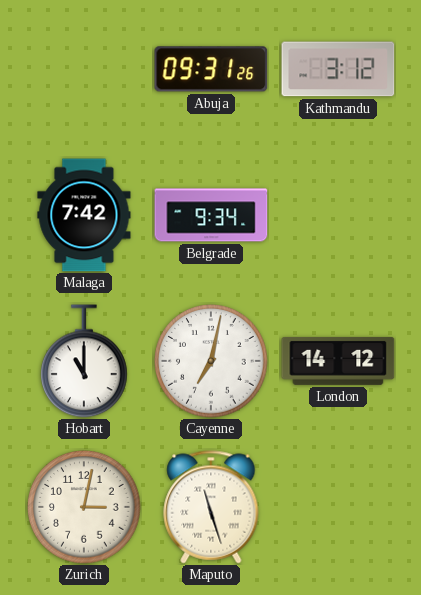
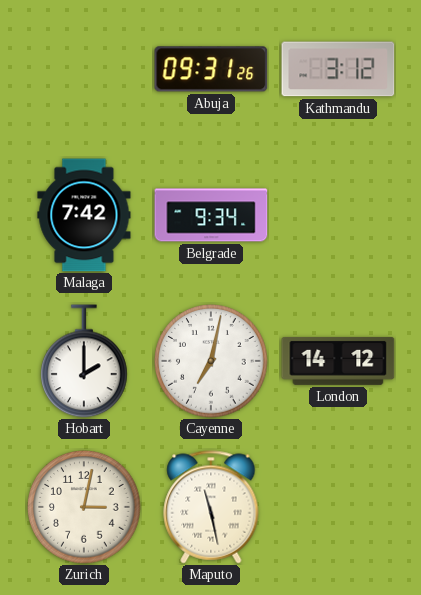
Hobart: 11:00 -> 2:00
Maputo: 11:27 -> 11:28
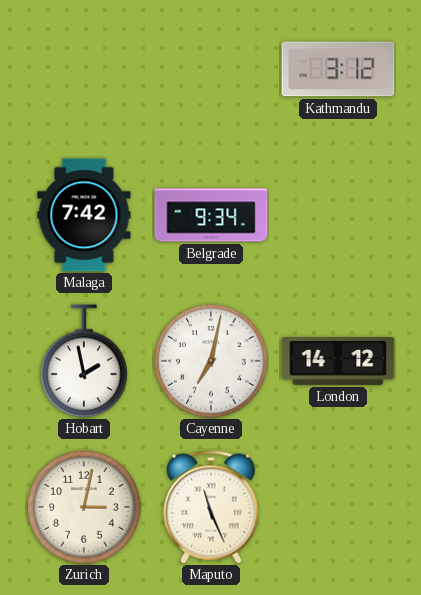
Abuja: 09:31 -> none
Hobart: 2:00 -> 1:58
Maputo: 11:28 -> 11:26
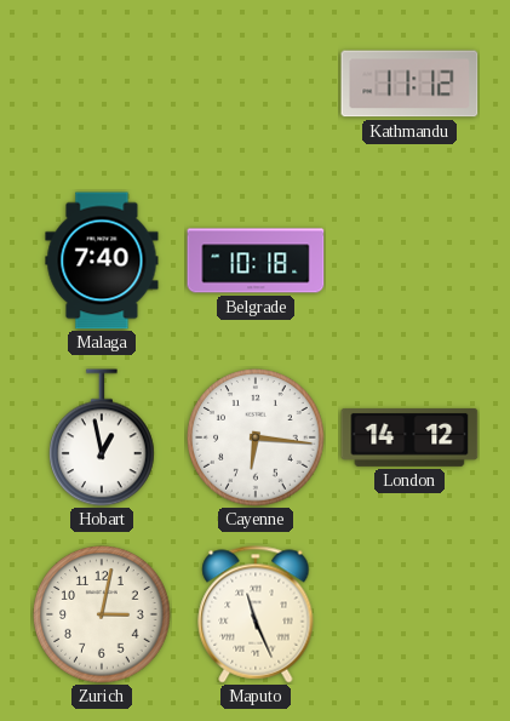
Kathmandu: 3:12 -> 11:12
Malaga: 7:42 -> 7:40
Belgrade: 9:34 -> 10:18
Hobart: 1:58 -> 12:58
Cayenne: 7:02 -> 6:16
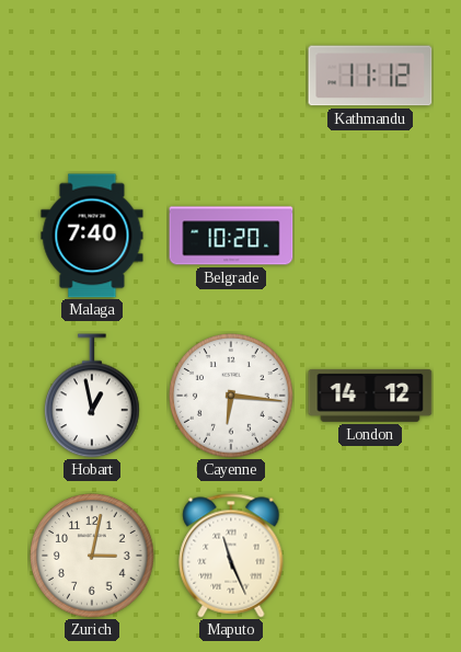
Belgrade: 10:18 -> 10:20
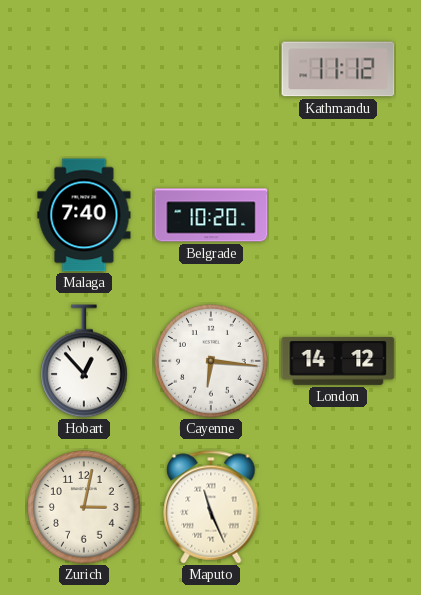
Hobart: 12:58 -> 12:53
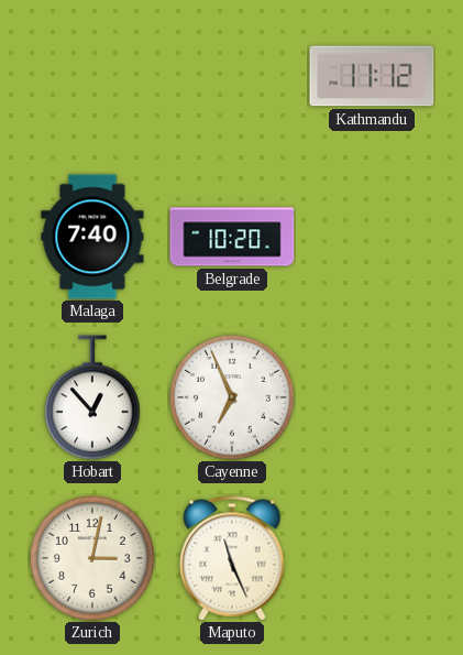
Cayenne: 6:16 -> 6:56
London: 14:12 -> none
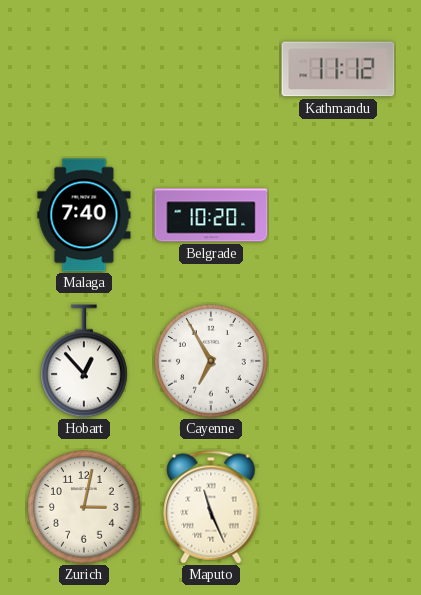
Cayenne: 6:56 -> 6:55
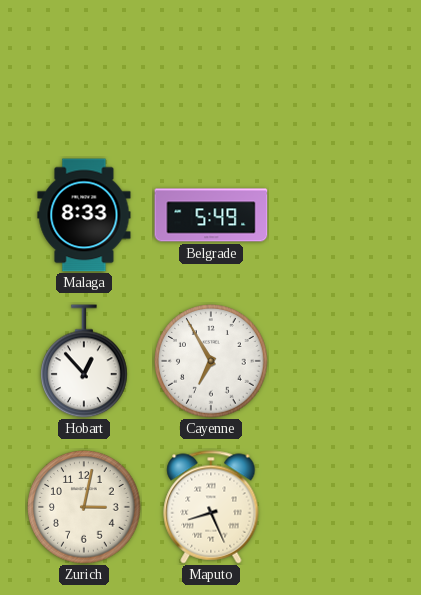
Kathmandu: 11:12 -> none
Malaga: 7:40 -> 8:33
Belgrade: 10:20 -> 5:49
Maputo: 11:26 -> 8:26
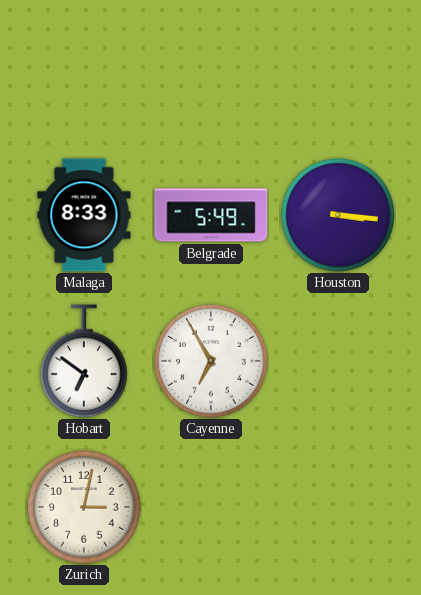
Houston: none -> 3:16
Hobart: 12:53 -> 6:51
Maputo: 8:26 -> none
